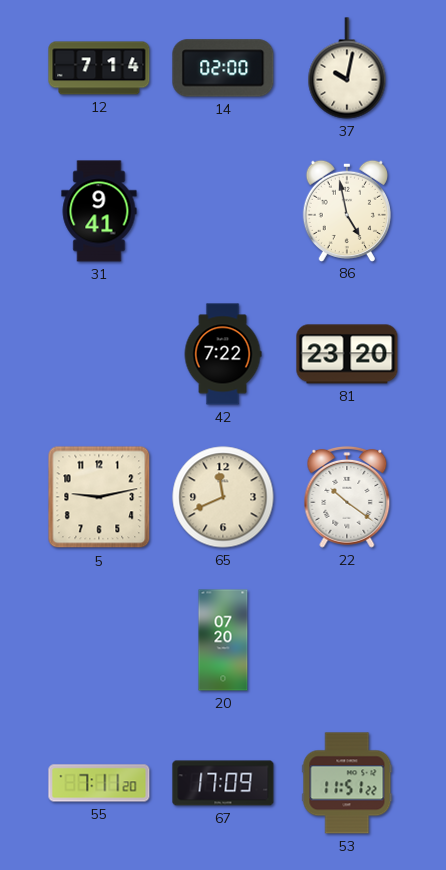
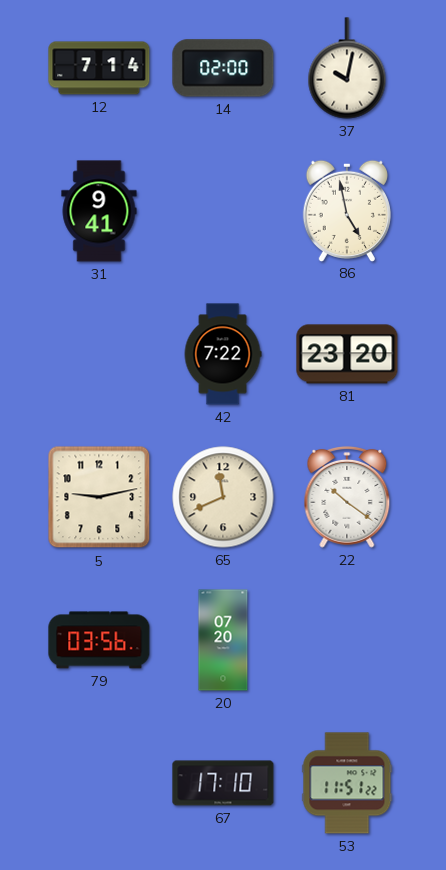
79: none -> 03:56
55: 7:11 -> none
67: 17:09 -> 17:10
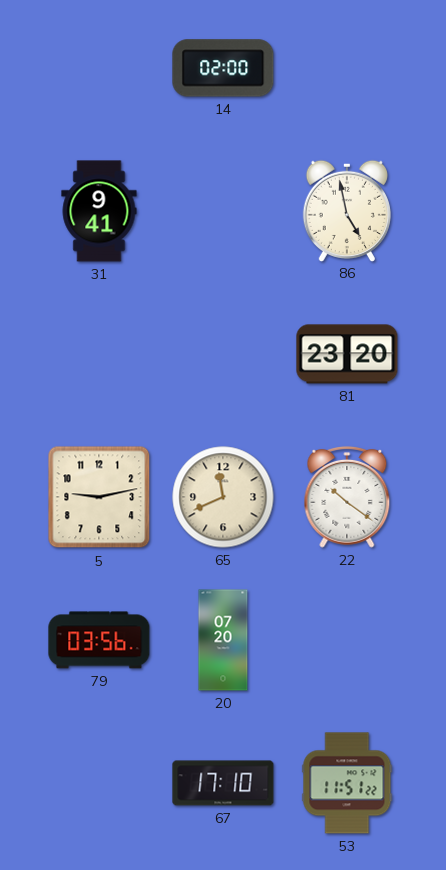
12: 7:14 -> none
37: 10:02 -> none
42: 7:22 -> none
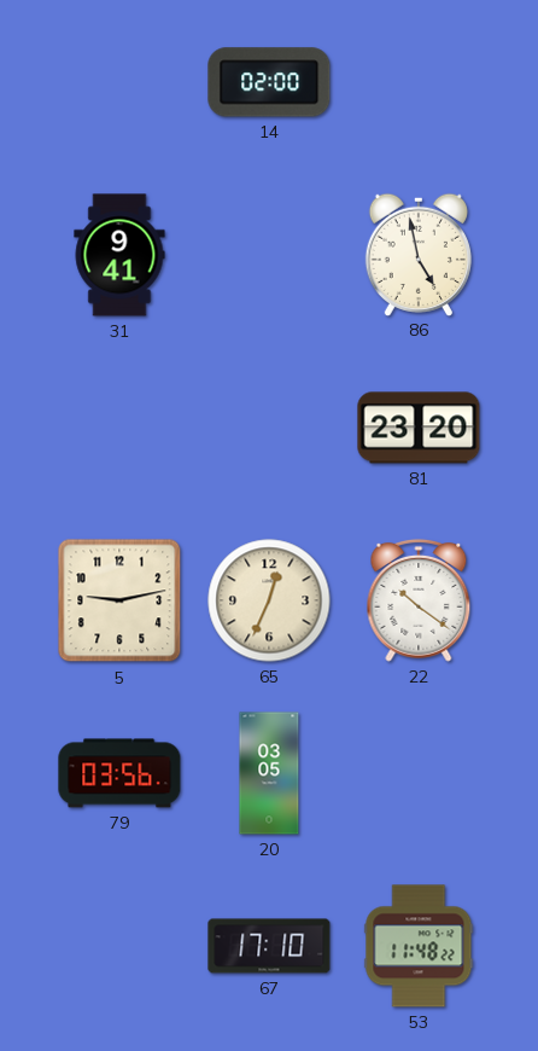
65: 11:41 -> 12:34
20: 07:20 -> 03:05
53: 11:51 -> 11:48
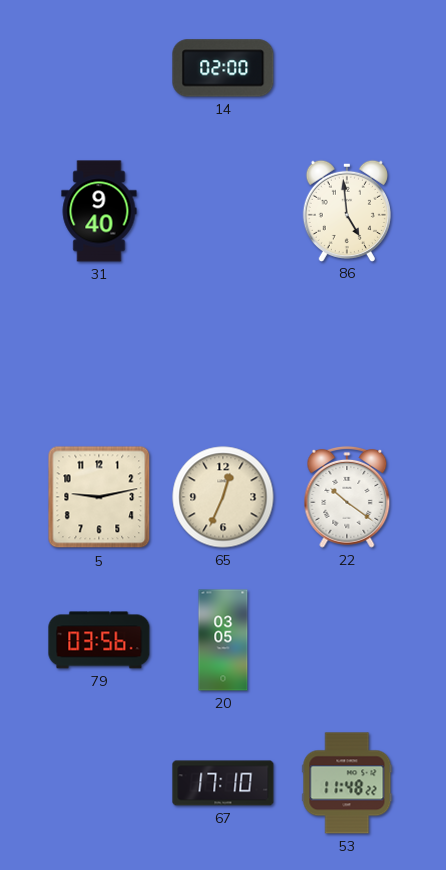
31: 9:41 -> 9:40
86: 4:58 -> 4:59
81: 23:20 -> none
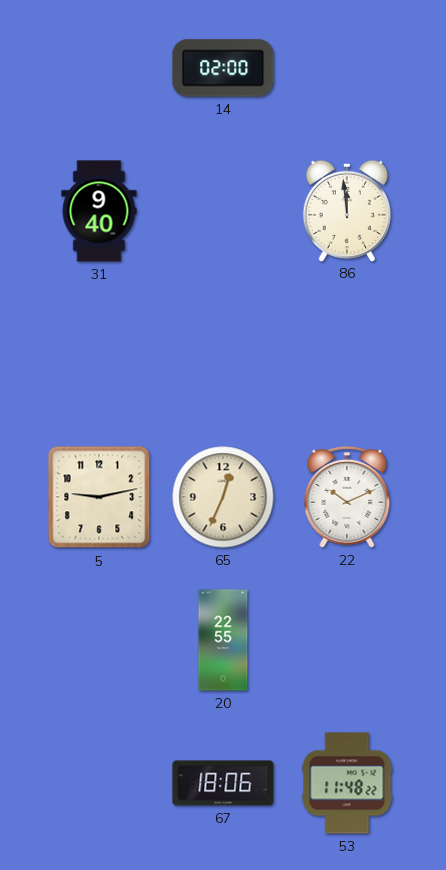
86: 4:59 -> 11:59
22: 10:21 -> 10:11
79: 03:56 -> none
20: 03:05 -> 22:55
67: 17:10 -> 18:06
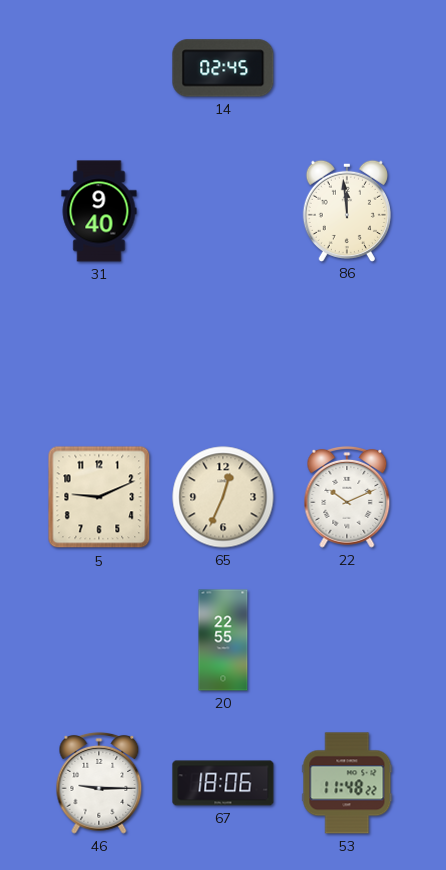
14: 02:00 -> 02:45
5: 9:13 -> 9:11
46: none -> 9:15
